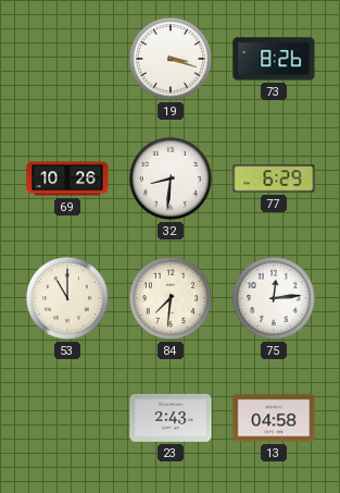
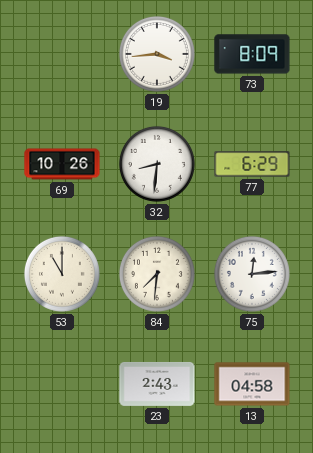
19: 3:18 -> 3:44
73: 8:26 -> 8:09
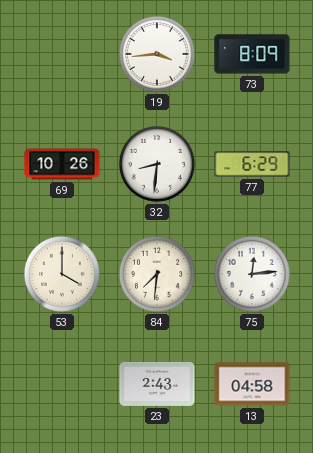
53: 11:00 -> 4:00
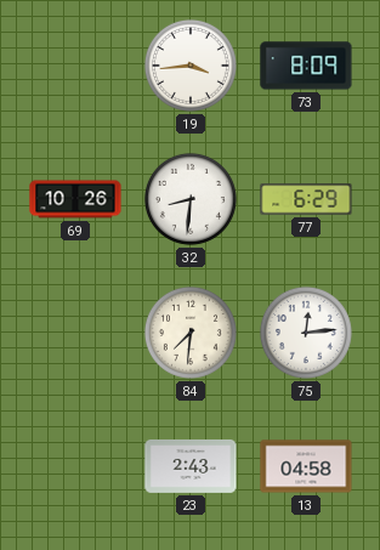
53: 4:00 -> none
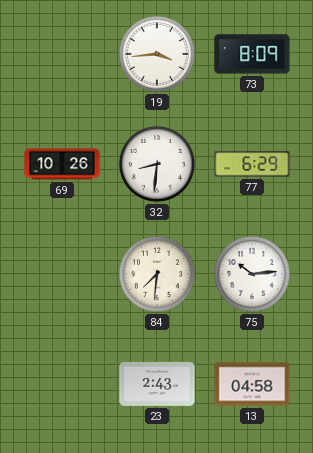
75: 12:14 -> 10:14
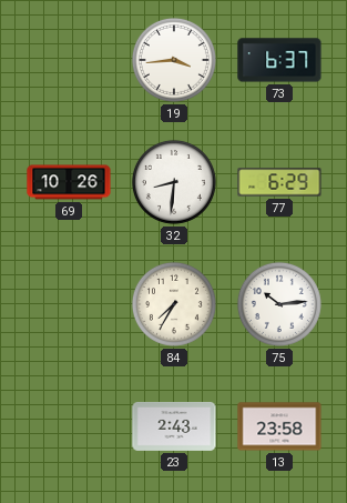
73: 8:09 -> 6:37
84: 7:31 -> 7:35
13: 04:58 -> 23:58
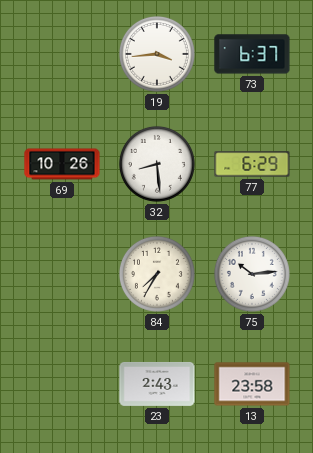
32: 8:31 -> 8:29
